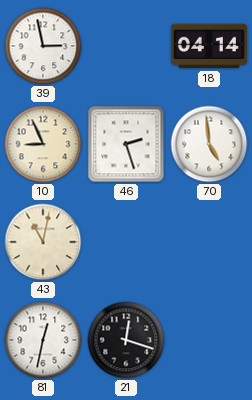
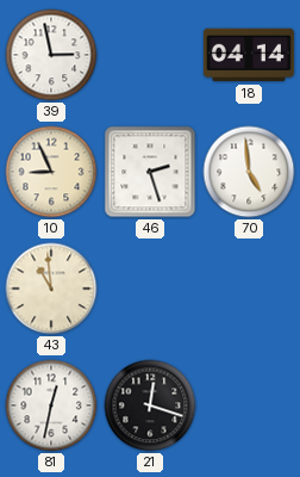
43: 11:02 -> 10:59
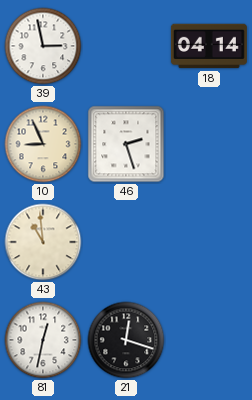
70: 4:59 -> none
